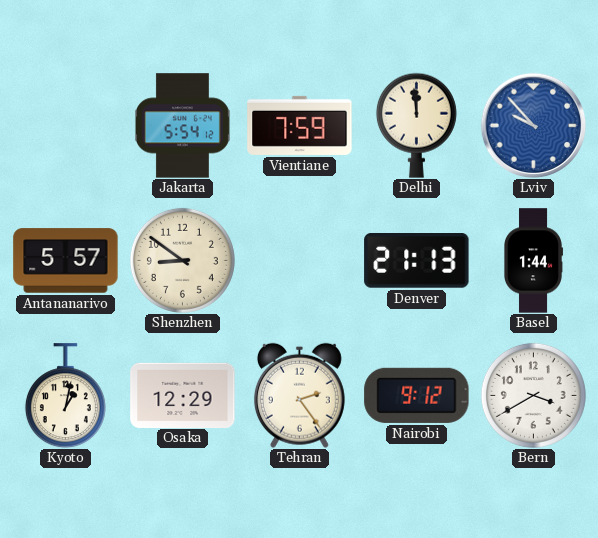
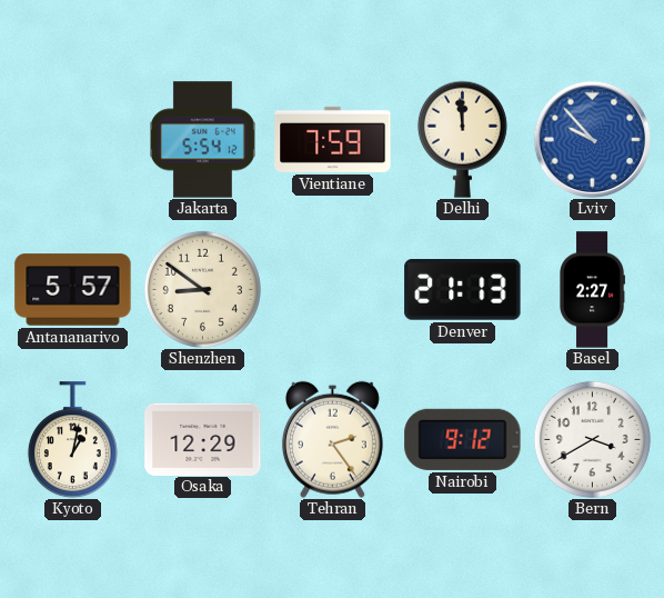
Basel: 1:44 -> 2:27
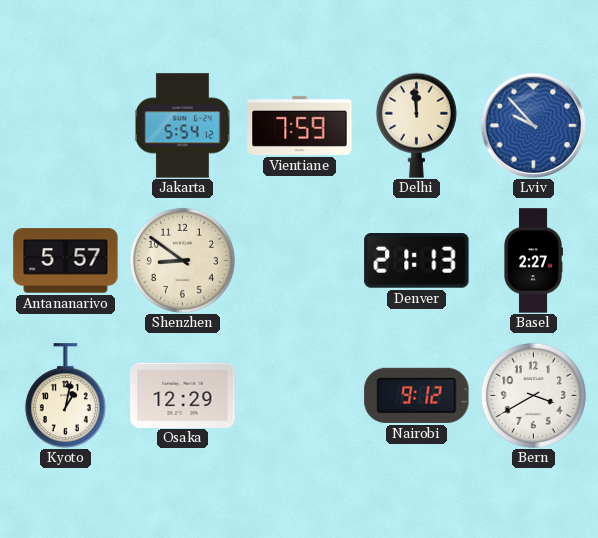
Tehran: 2:24 -> none
